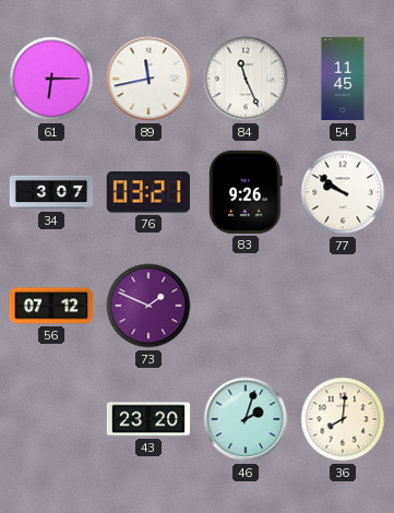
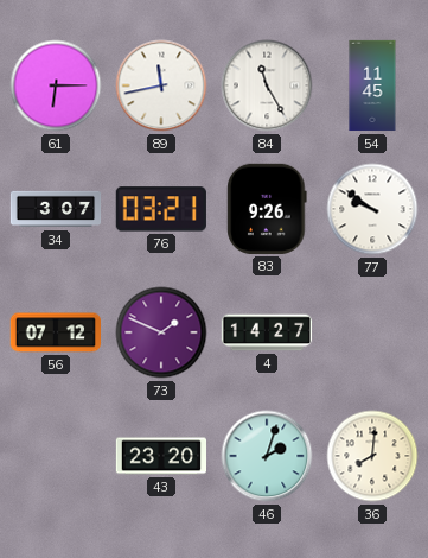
84: 11:26 -> 11:25
4: none -> 14:27
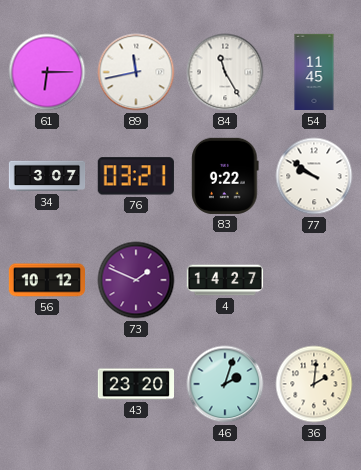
83: 9:26 -> 9:22
56: 07:12 -> 10:12
36: 8:01 -> 2:01
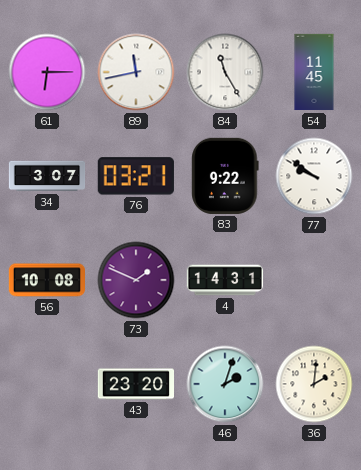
56: 10:12 -> 10:08
4: 14:27 -> 14:31
